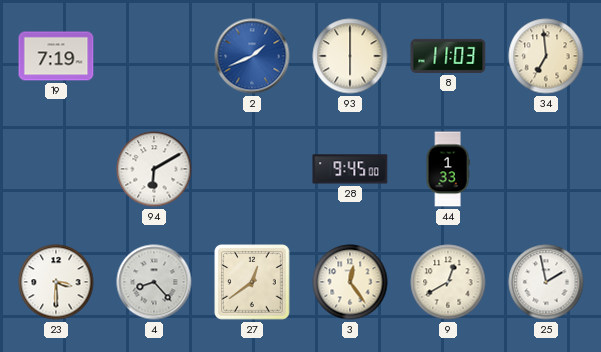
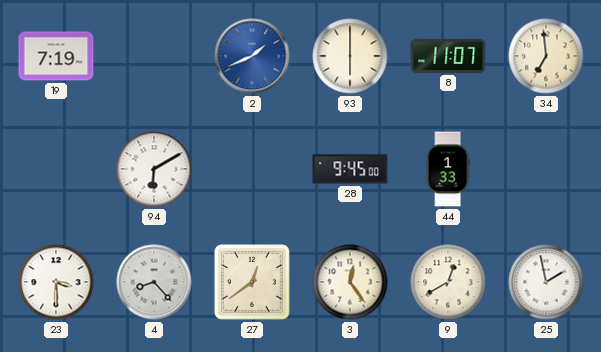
8: 11:03 -> 11:07
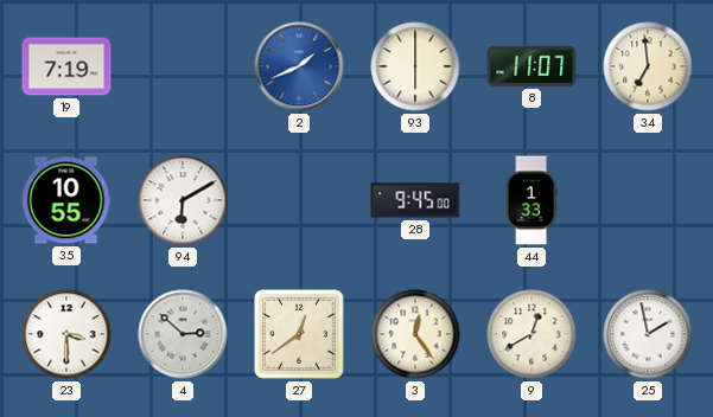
35: none -> 10:55
4: 8:23 -> 2:52
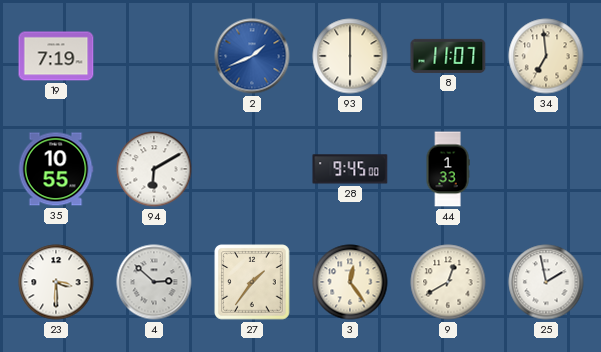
27: 12:39 -> 1:36
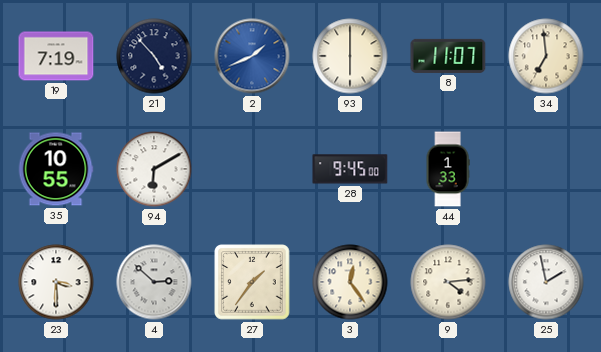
21: none -> 4:53
9: 12:40 -> 4:14
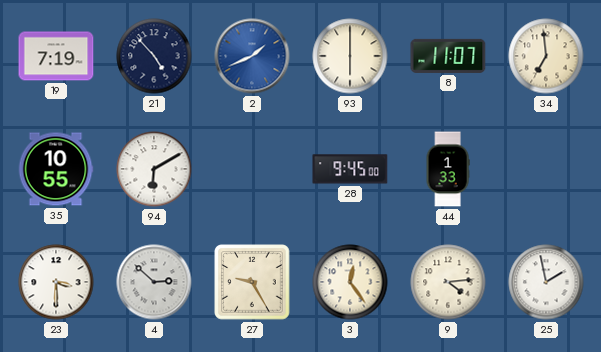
27: 1:36 -> 9:25
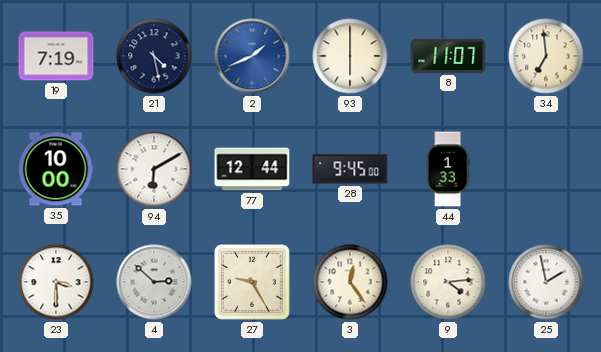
21: 4:53 -> 4:28
35: 10:55 -> 10:00
77: none -> 12:44
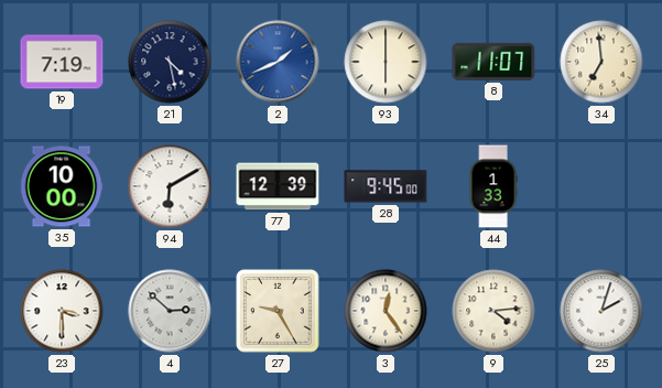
77: 12:44 -> 12:39
25: 1:58 -> 2:03
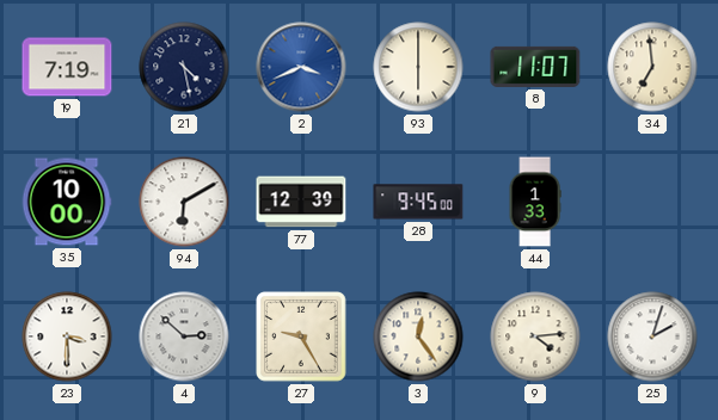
2: 1:41 -> 3:41
